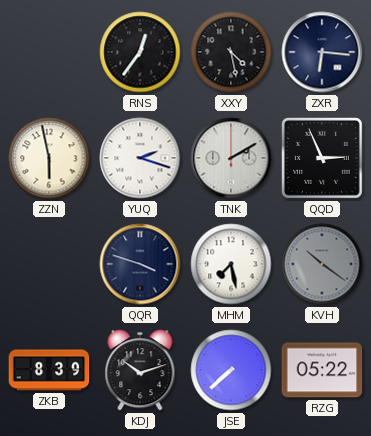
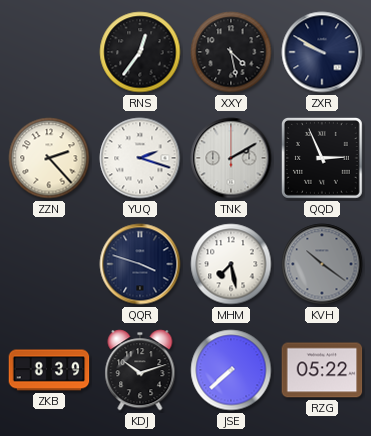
ZXR: 6:16 -> 9:50
ZZN: 5:58 -> 2:23
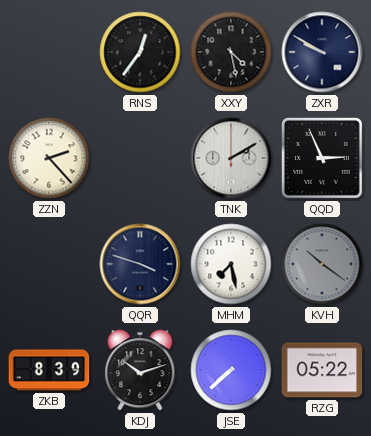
YUQ: 2:18 -> none
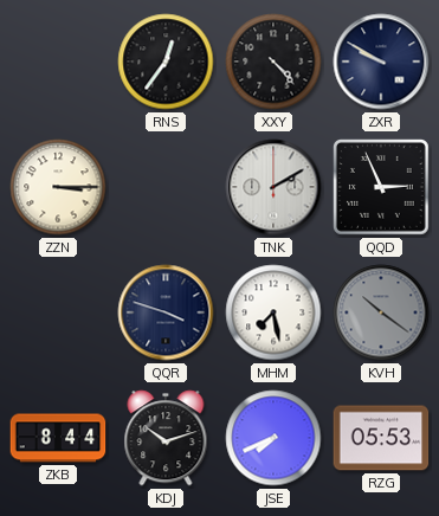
XXY: 4:28 -> 4:23
ZZN: 2:23 -> 3:15
ZKB: 8:39 -> 8:44
JSE: 7:38 -> 7:41
RZG: 05:22 -> 05:53
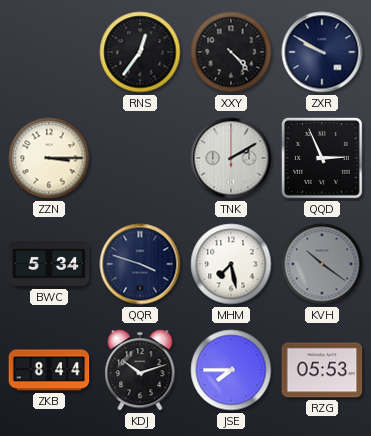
BWC: none -> 5:34
JSE: 7:41 -> 7:45
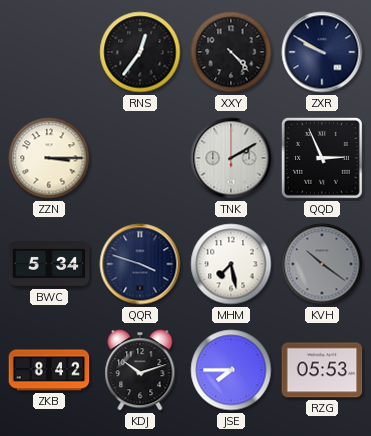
ZKB: 8:44 -> 8:42
